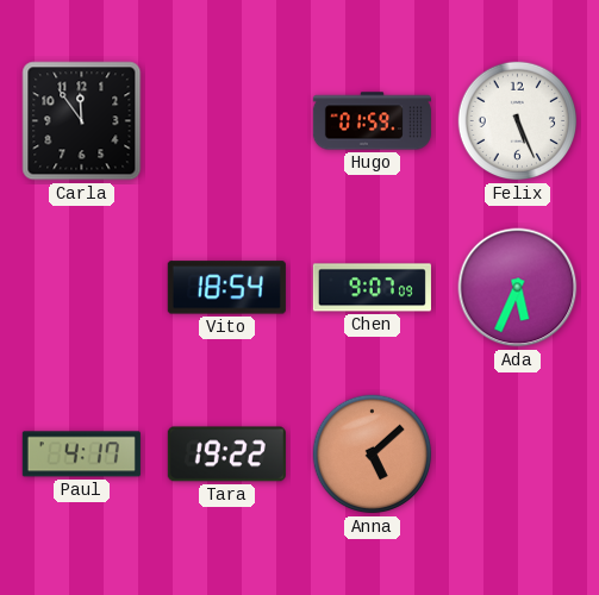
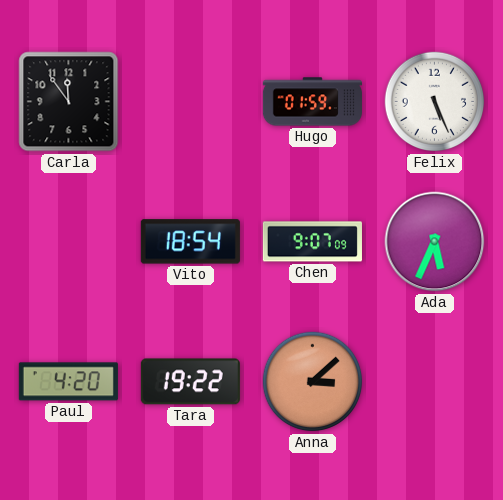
Paul: 4:17 -> 4:20
Anna: 5:08 -> 3:08
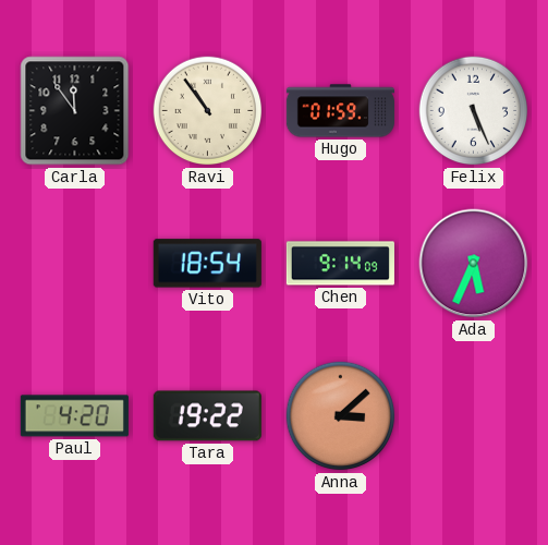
Ravi: none -> 10:54
Chen: 9:07 -> 9:14
